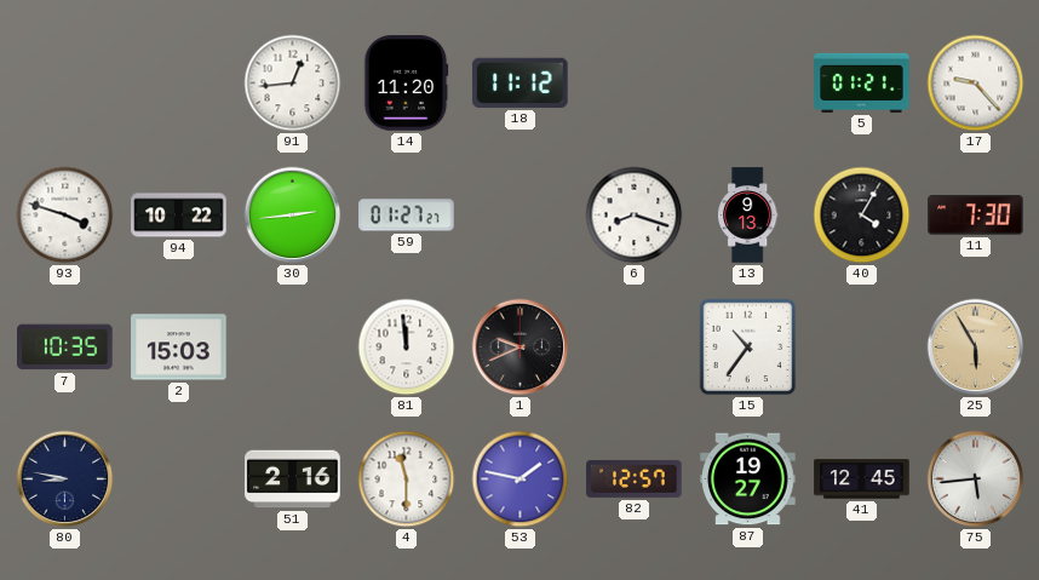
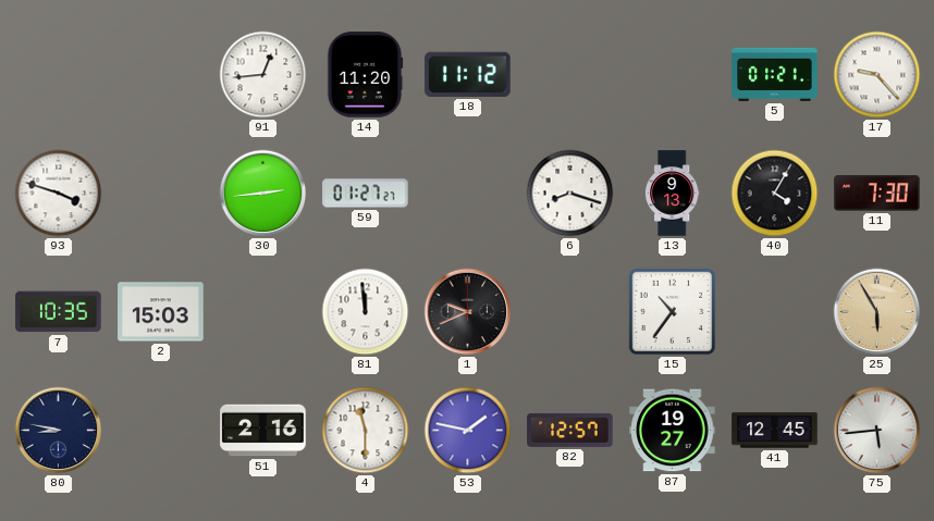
94: 10:22 -> none
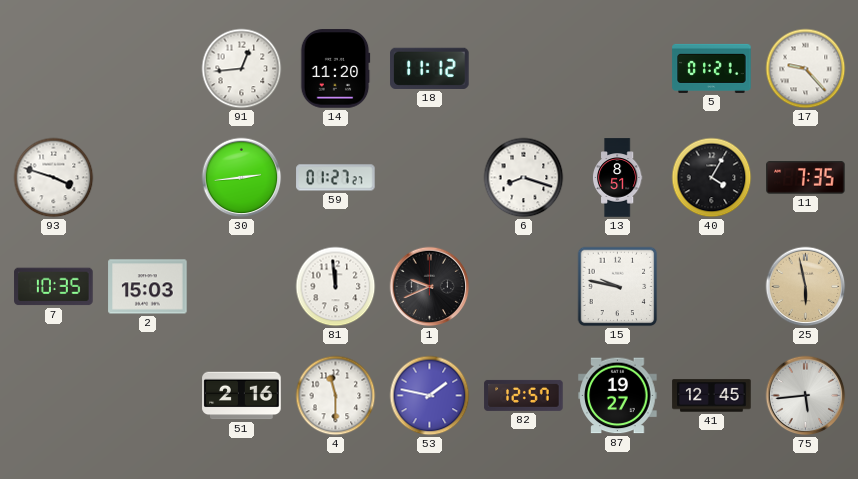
13: 9:13 -> 8:51
11: 7:30 -> 7:35
15: 10:36 -> 9:47
25: 5:55 -> 5:58
80: 8:47 -> none
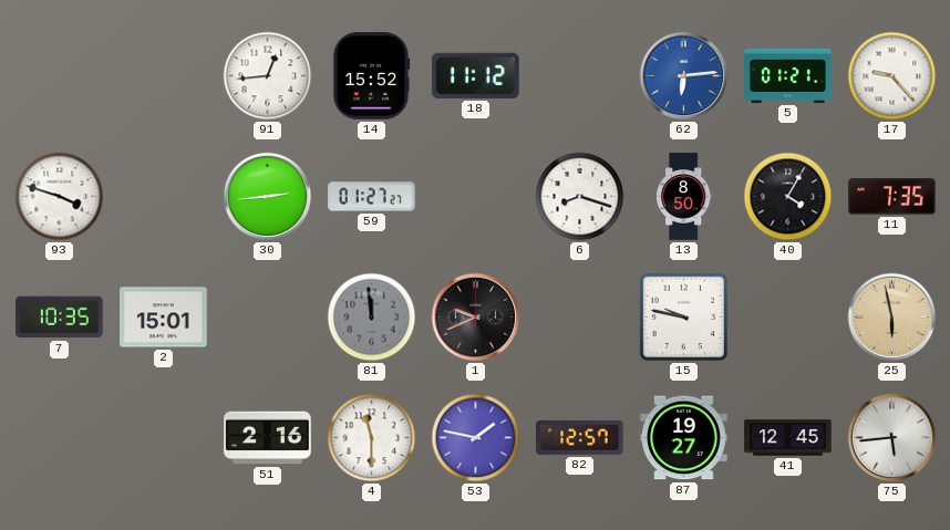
14: 11:20 -> 15:52
62: none -> 6:14
13: 8:51 -> 8:50
2: 15:03 -> 15:01
81 dial: white -> grey
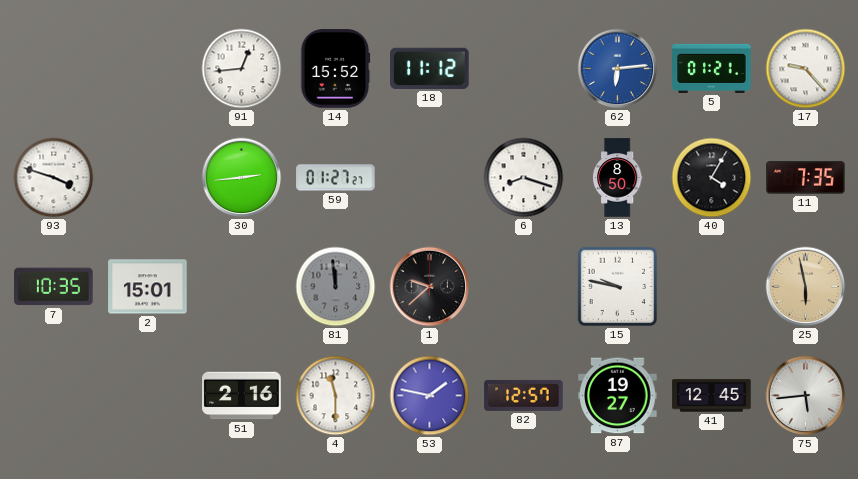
1: 9:41 -> 9:38
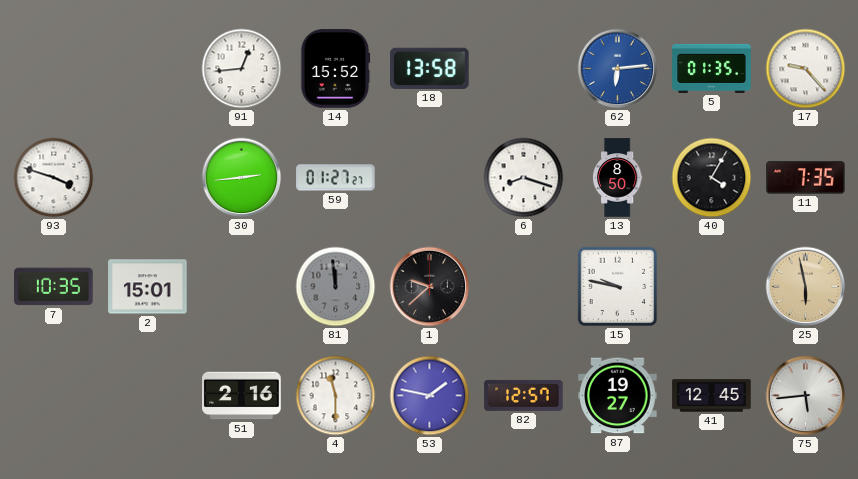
18: 11:12 -> 13:58
5: 01:21 -> 01:35
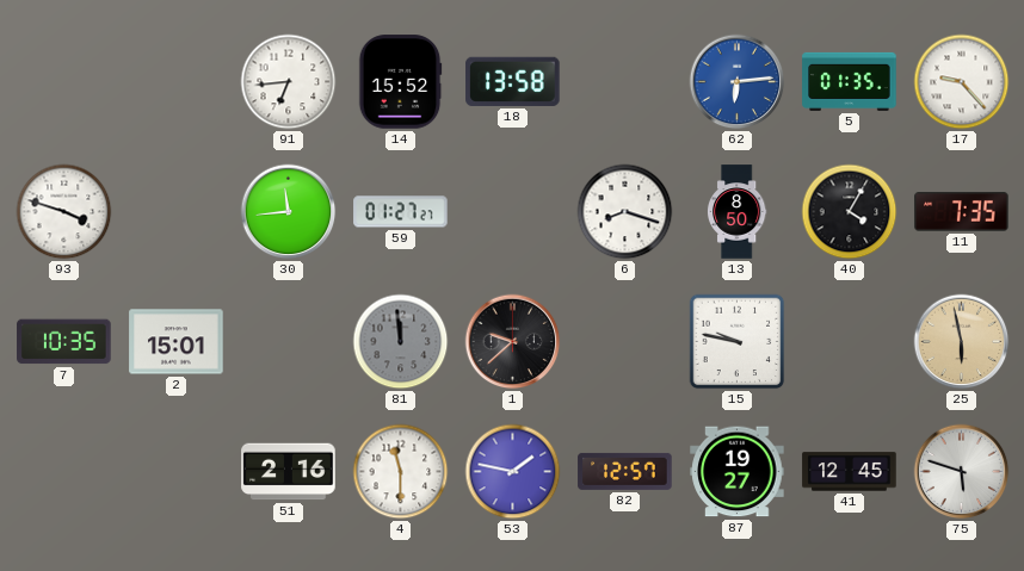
91: 12:44 -> 6:44
30: 2:44 -> 11:44
75: 5:44 -> 5:48
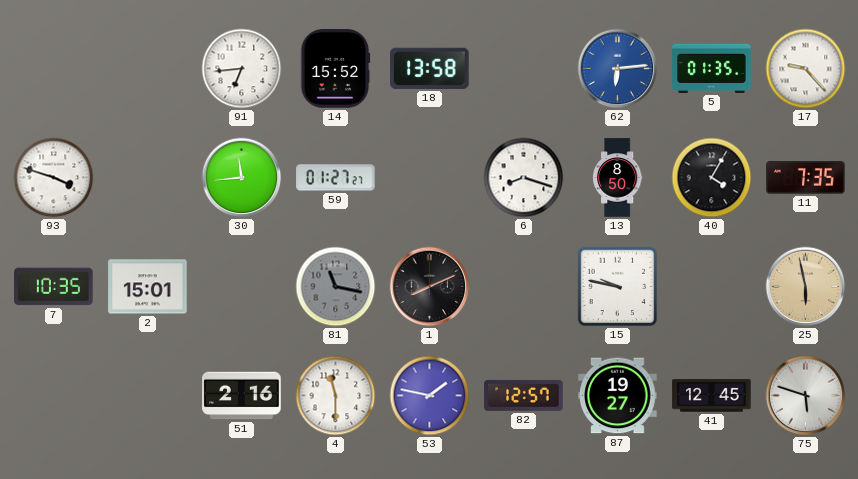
81: 11:59 -> 11:17
1: 9:38 -> 8:11
